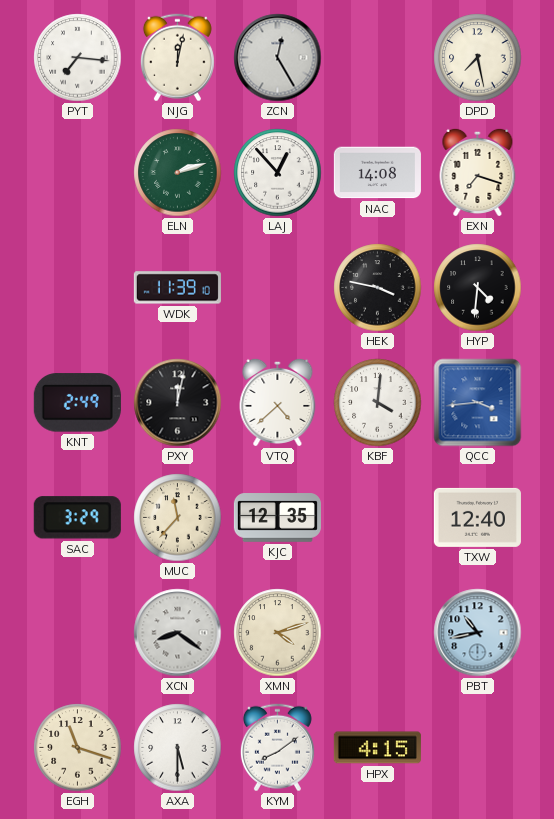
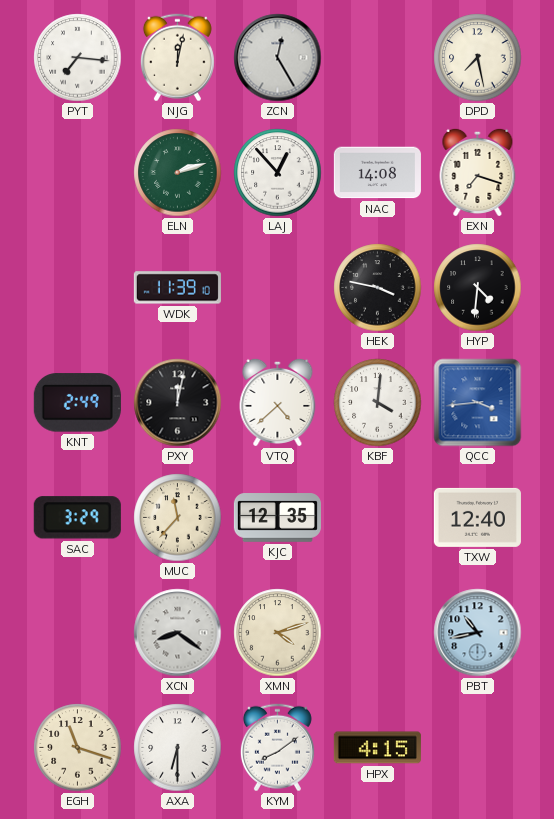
AXA: 5:30 -> 6:30
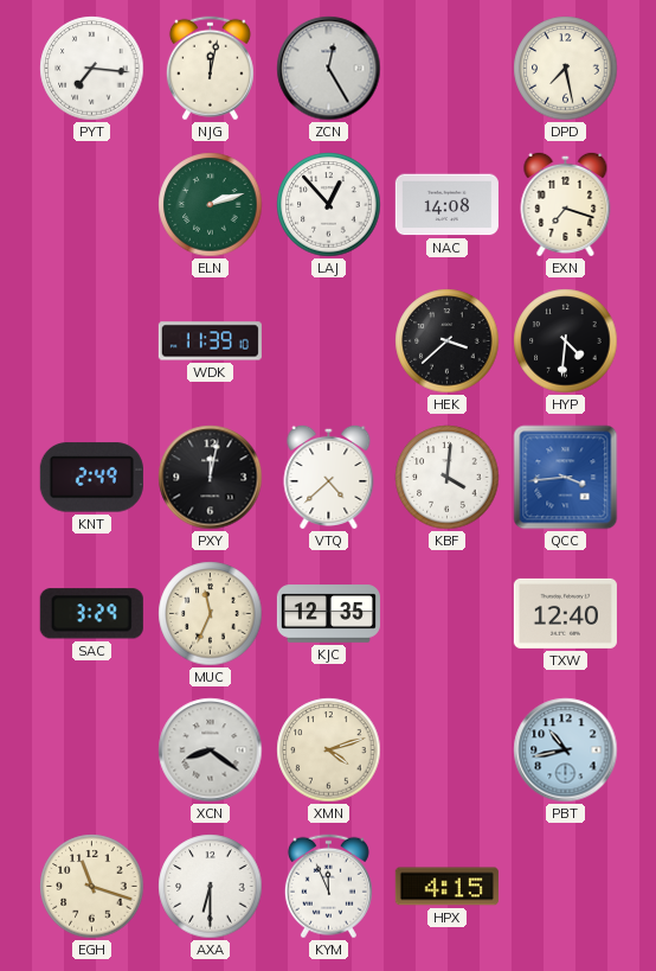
HEK: 3:47 -> 3:38
MUC: 11:37 -> 11:34
KYM: 8:09 -> 11:56
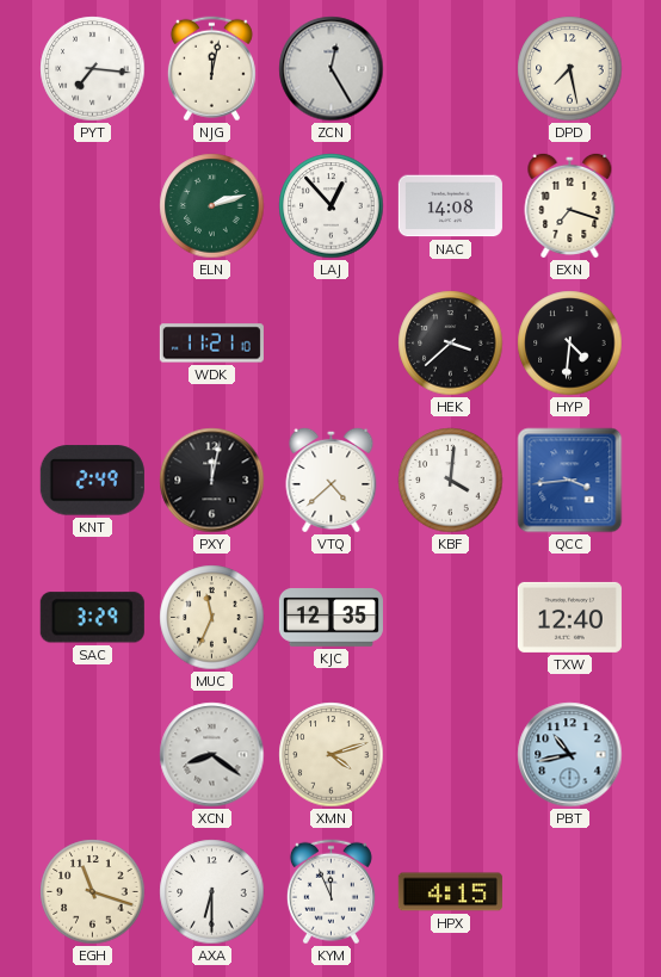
WDK: 11:39 -> 11:21
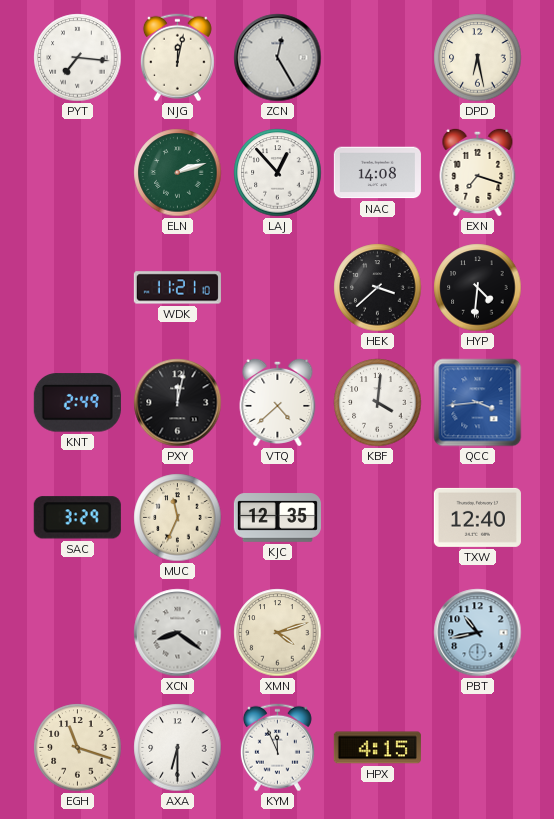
DPD: 7:28 -> 6:28
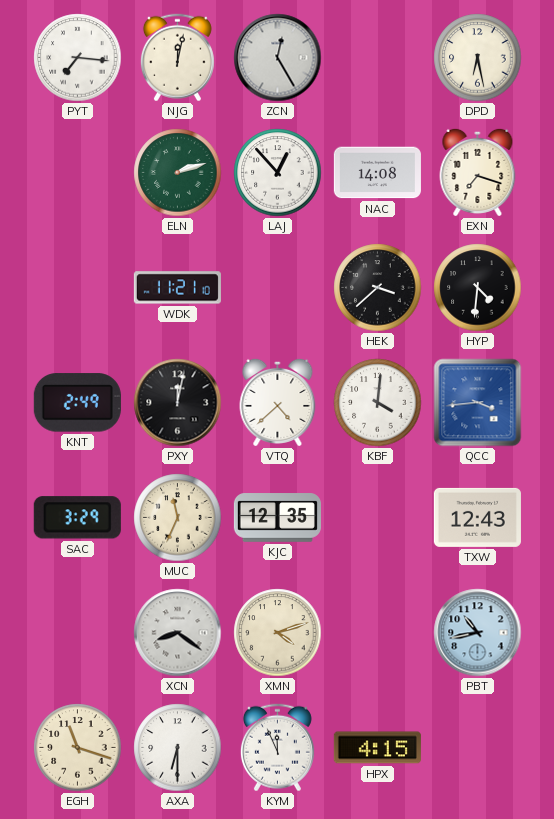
TXW: 12:40 -> 12:43
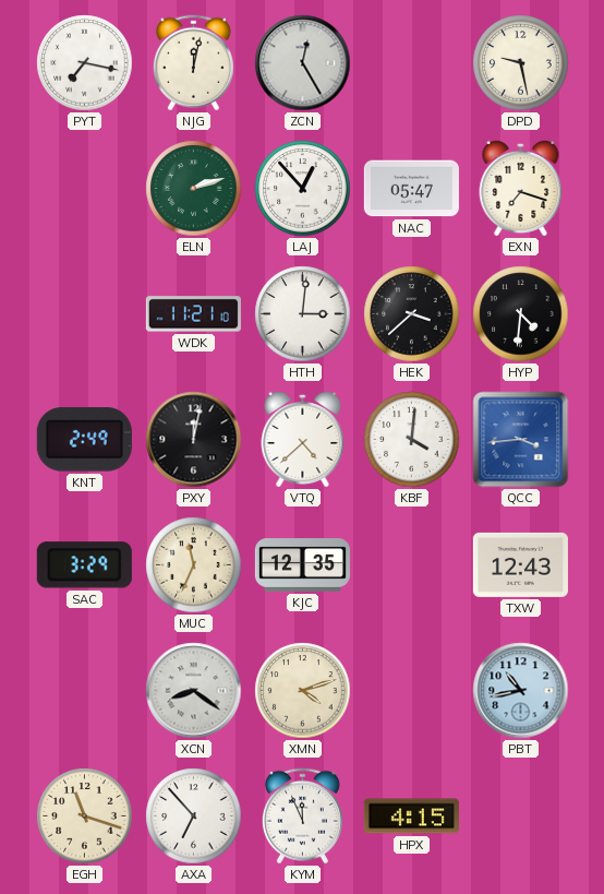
PYT: 7:16 -> 7:17
DPD: 6:28 -> 9:28
NAC: 14:08 -> 05:47
HTH: none -> 3:01
AXA: 6:30 -> 6:53
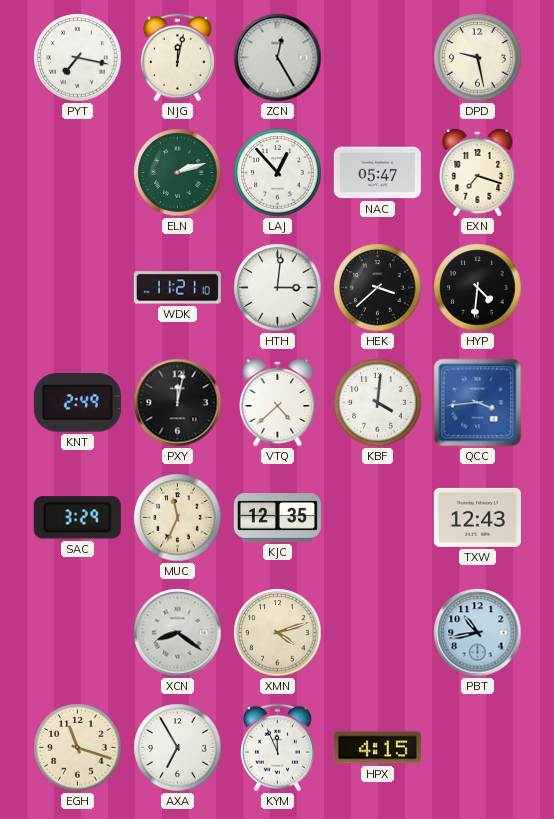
AXA: 6:53 -> 6:55
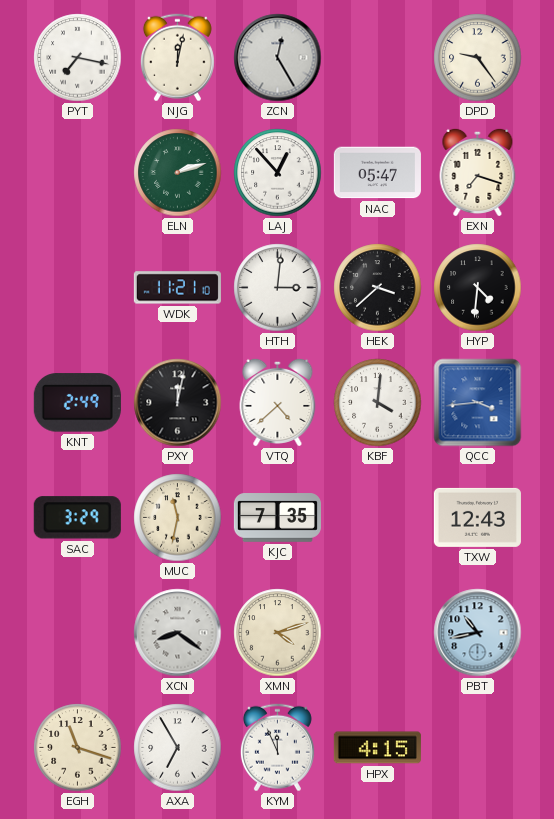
DPD: 9:28 -> 9:24
MUC: 11:34 -> 11:32
KJC: 12:35 -> 7:35
